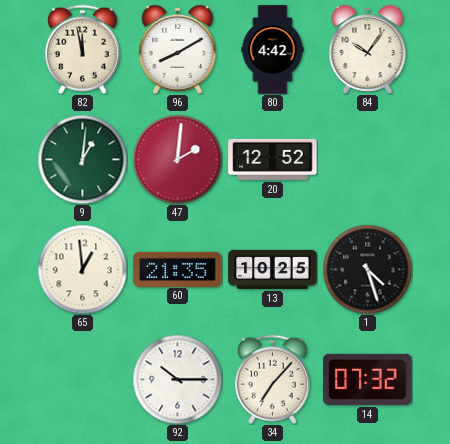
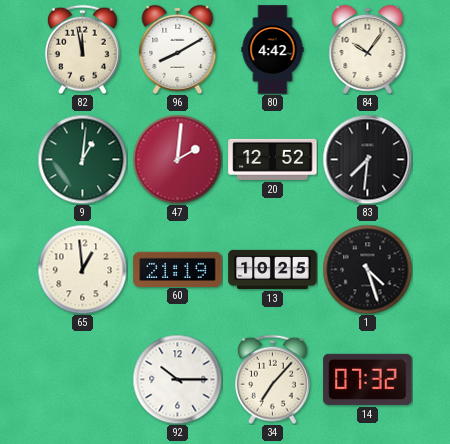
83: none -> 7:31
60: 21:35 -> 21:19
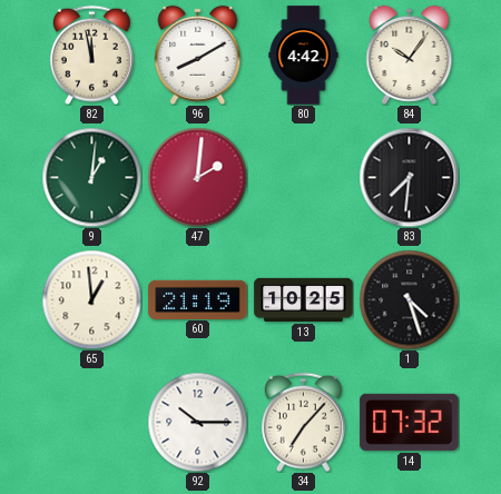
20: 12:52 -> none
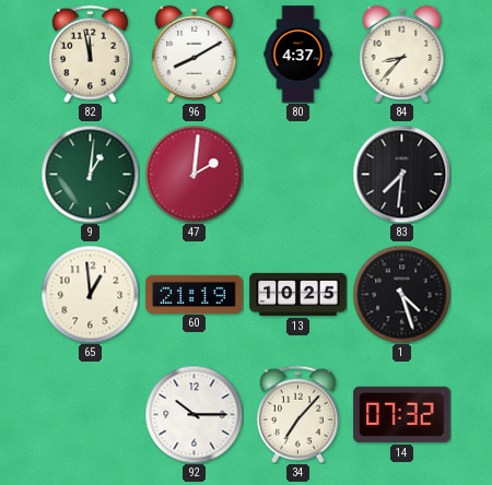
80: 4:42 -> 4:37
84: 10:06 -> 8:37
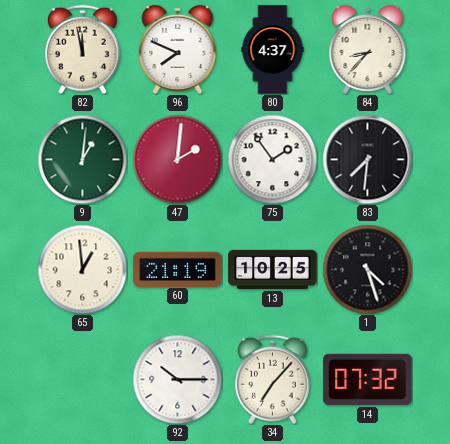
96: 8:10 -> 7:49
75: none -> 1:54
